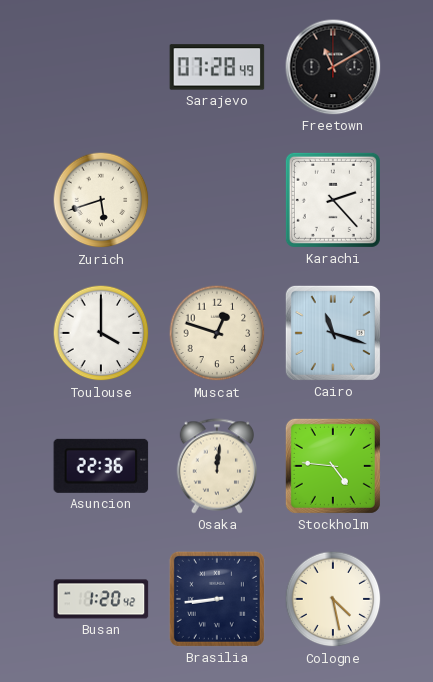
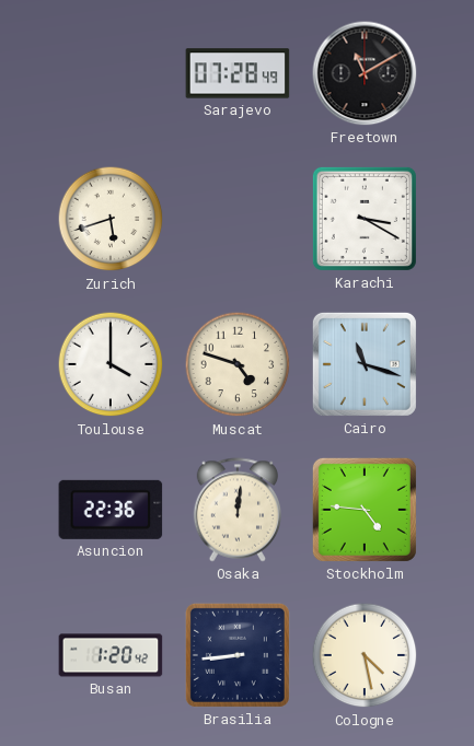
Karachi: 2:23 -> 3:20
Muscat: 12:48 -> 4:48
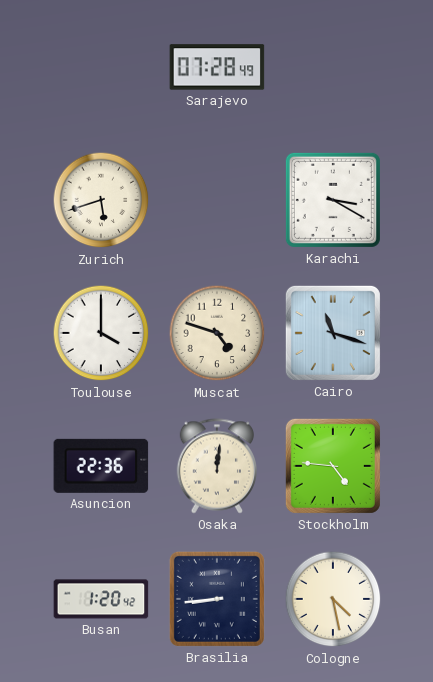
Freetown: 11:10 -> none
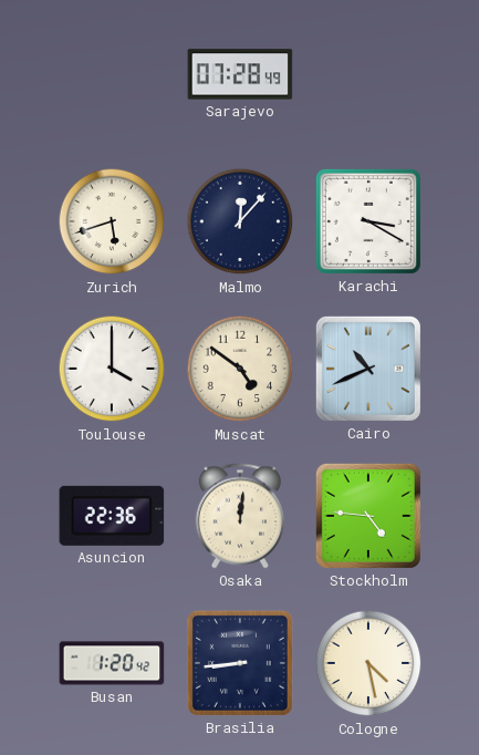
Malmo: none -> 12:07
Muscat: 4:48 -> 4:51
Cairo: 11:18 -> 10:41
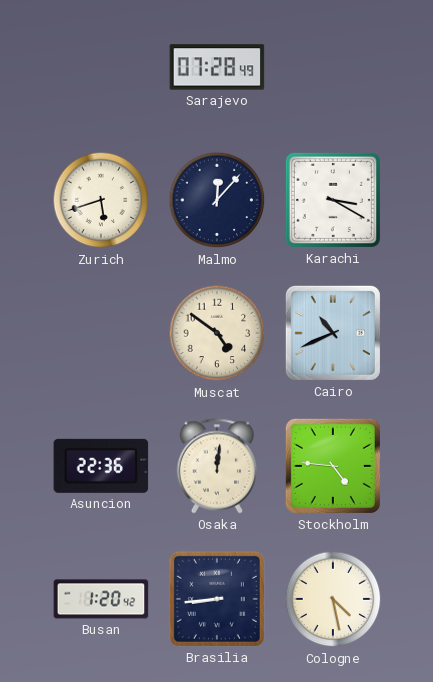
Toulouse: 4:00 -> none
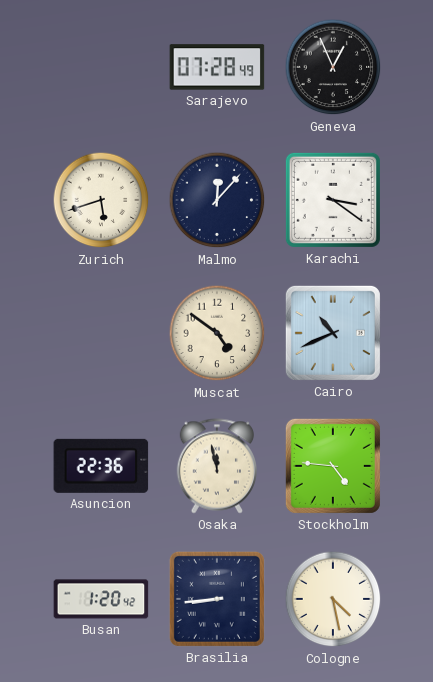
Geneva: none -> 12:56
Karachi: 3:20 -> 3:21
Osaka: 12:01 -> 11:58
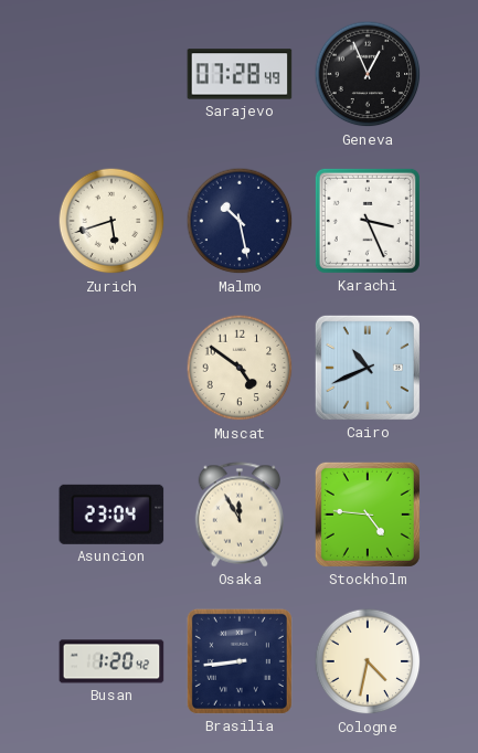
Malmo: 12:07 -> 10:28
Karachi: 3:21 -> 3:26
Asuncion: 22:36 -> 23:04
Osaka: 11:58 -> 11:55
Cologne: 4:28 -> 4:32
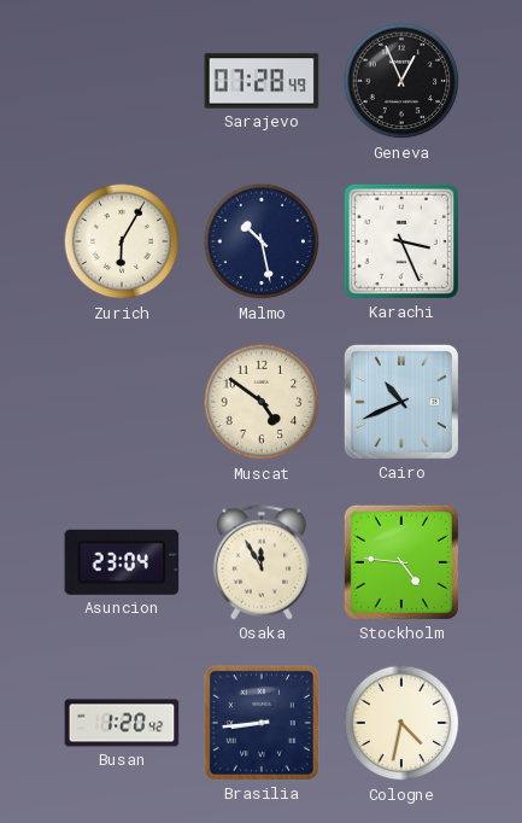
Zurich: 5:42 -> 6:05
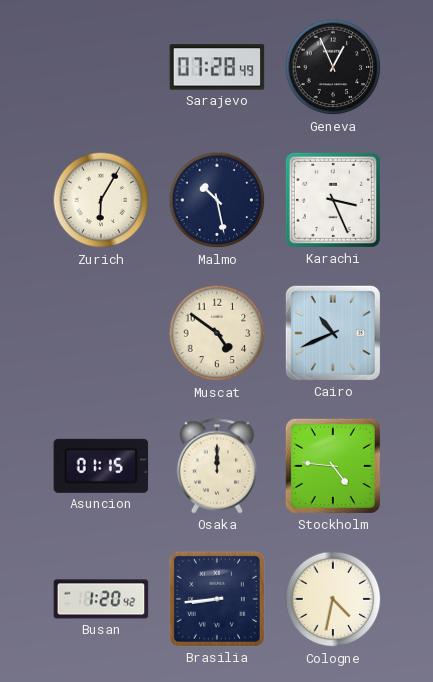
Asuncion: 23:04 -> 01:15
Osaka: 11:55 -> 12:00
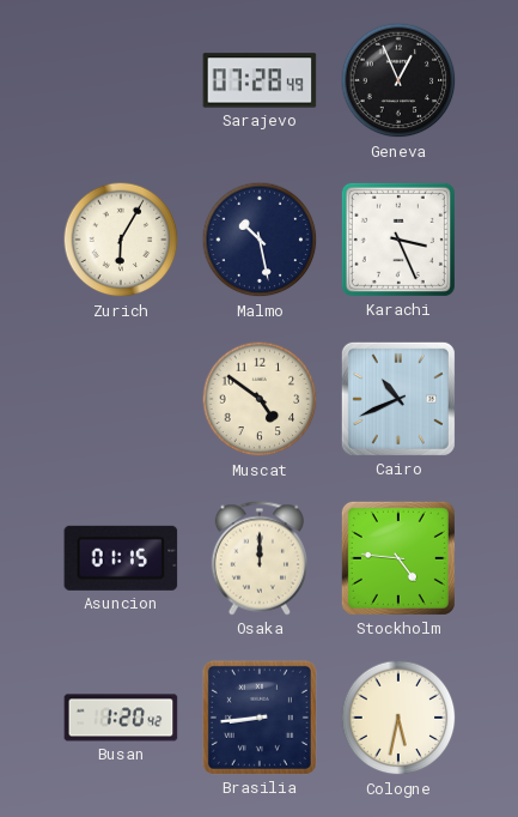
Cologne: 4:32 -> 5:32
